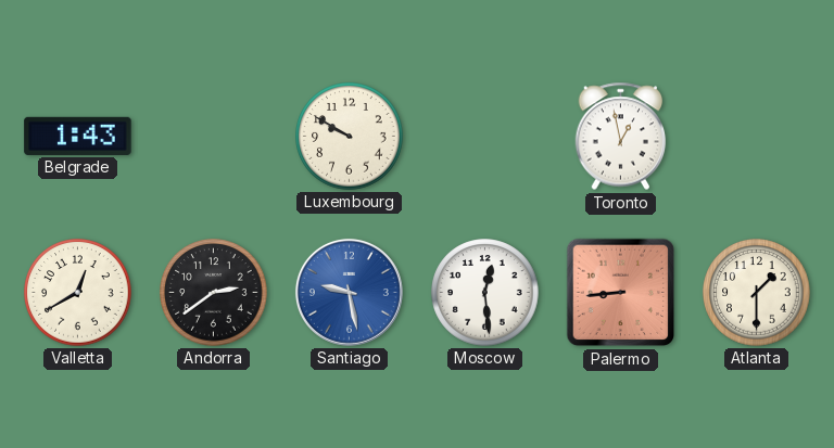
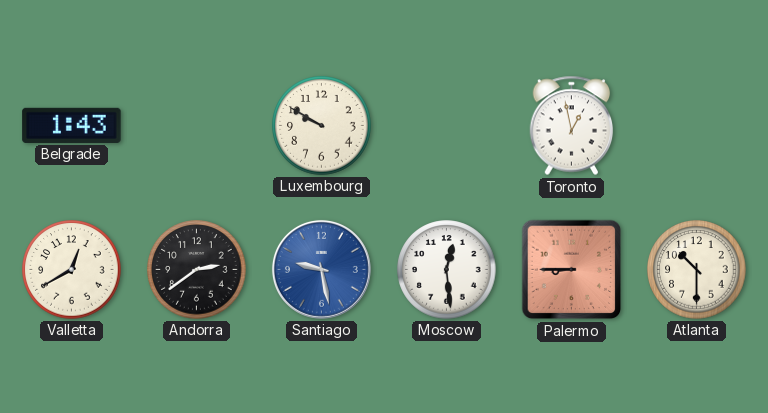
Palermo: 8:44 -> 8:45
Atlanta: 1:30 -> 10:30
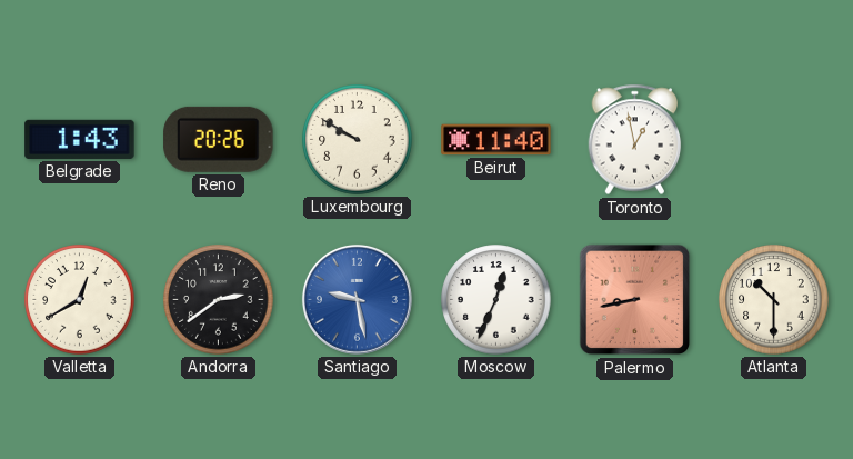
Reno: none -> 20:26
Beirut: none -> 11:40
Moscow: 12:29 -> 12:34
Palermo: 8:45 -> 8:43
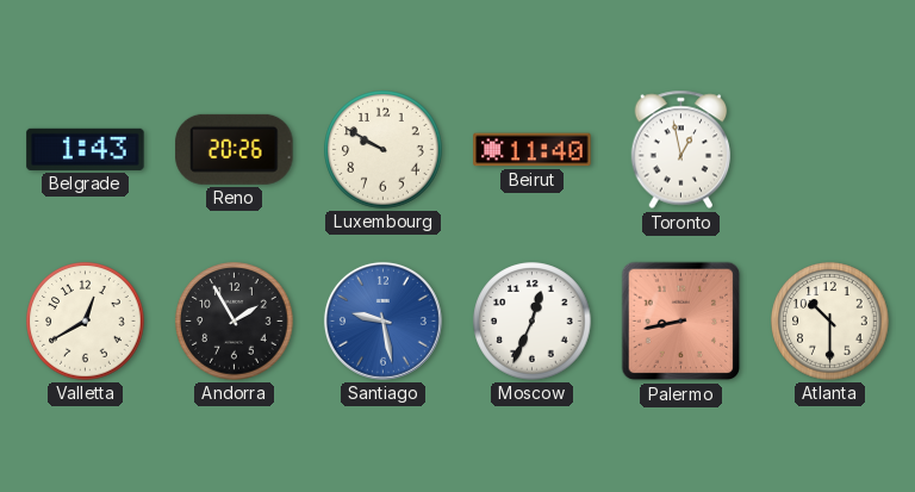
Andorra: 2:39 -> 1:55
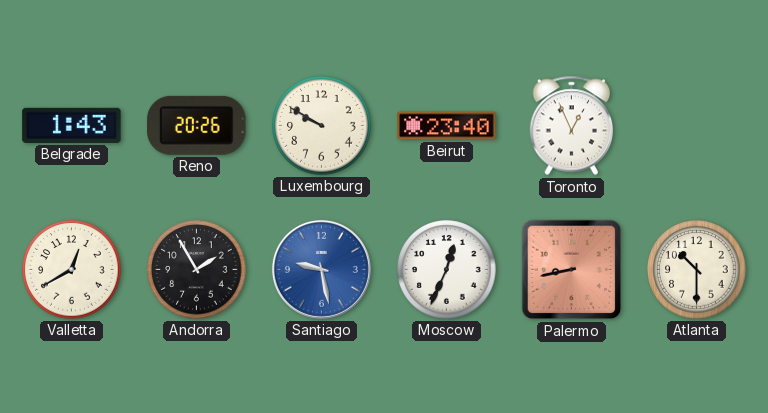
Beirut: 11:40 -> 23:40
Toronto: 12:58 -> 12:56
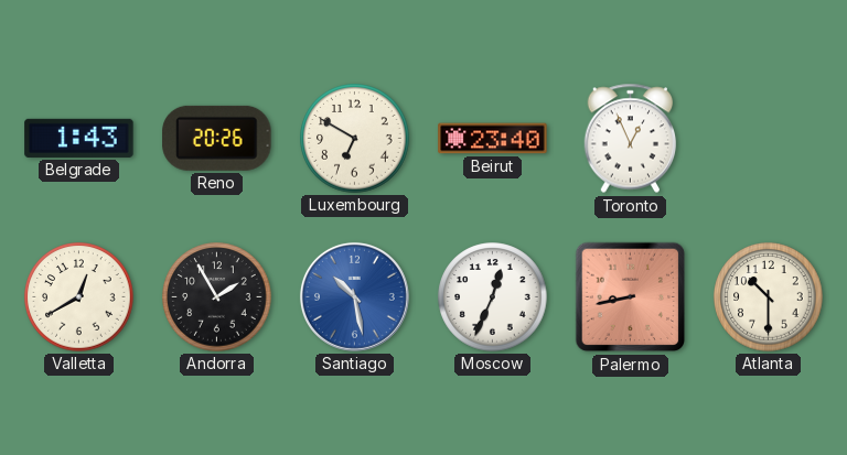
Luxembourg: 9:50 -> 6:50
Santiago: 9:28 -> 10:28
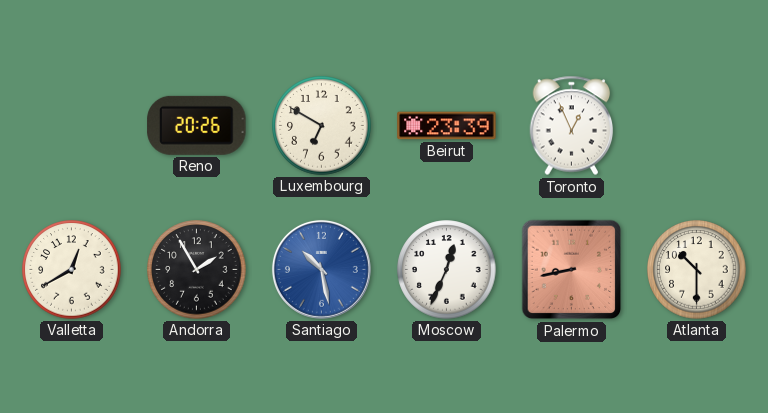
Belgrade: 1:43 -> none
Beirut: 23:40 -> 23:39
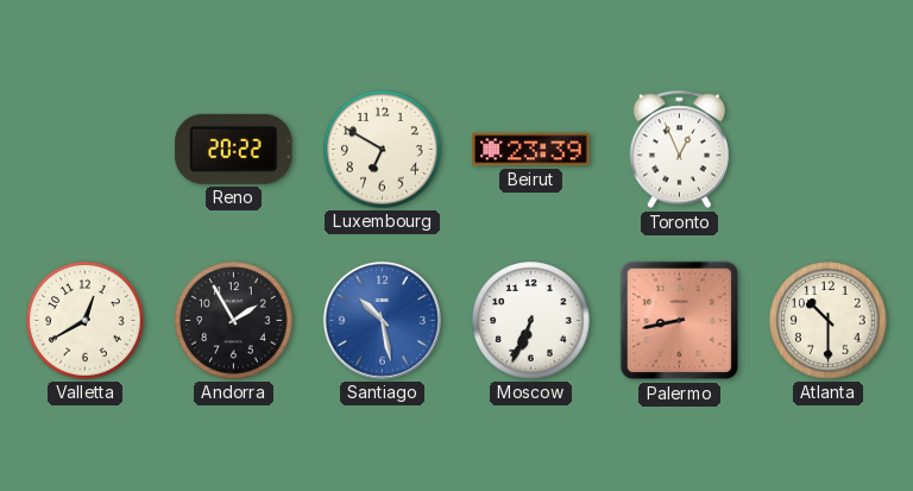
Reno: 20:26 -> 20:22
Moscow: 12:34 -> 6:34
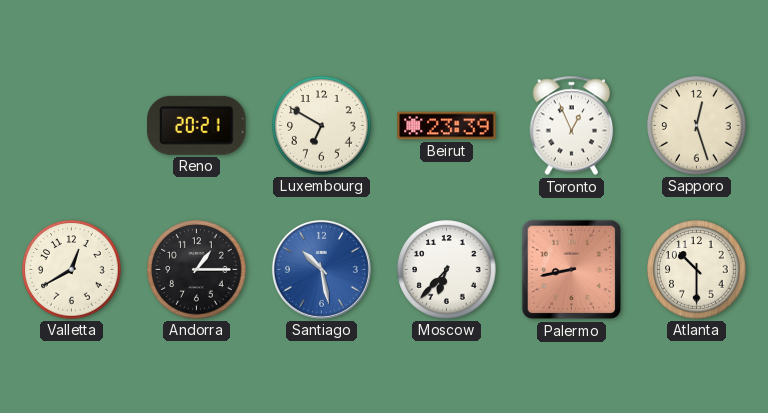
Reno: 20:22 -> 20:21
Sapporo: none -> 12:27
Andorra: 1:55 -> 1:15
Moscow: 6:34 -> 6:37
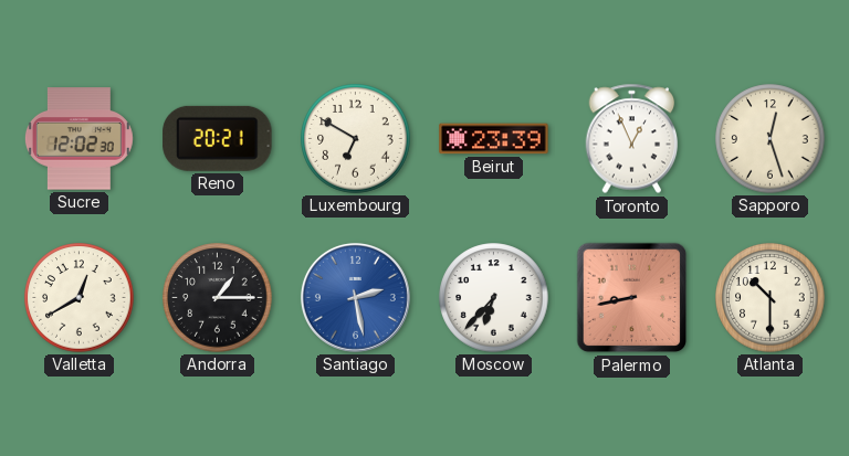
Sucre: none -> 12:02
Santiago: 10:28 -> 2:28
